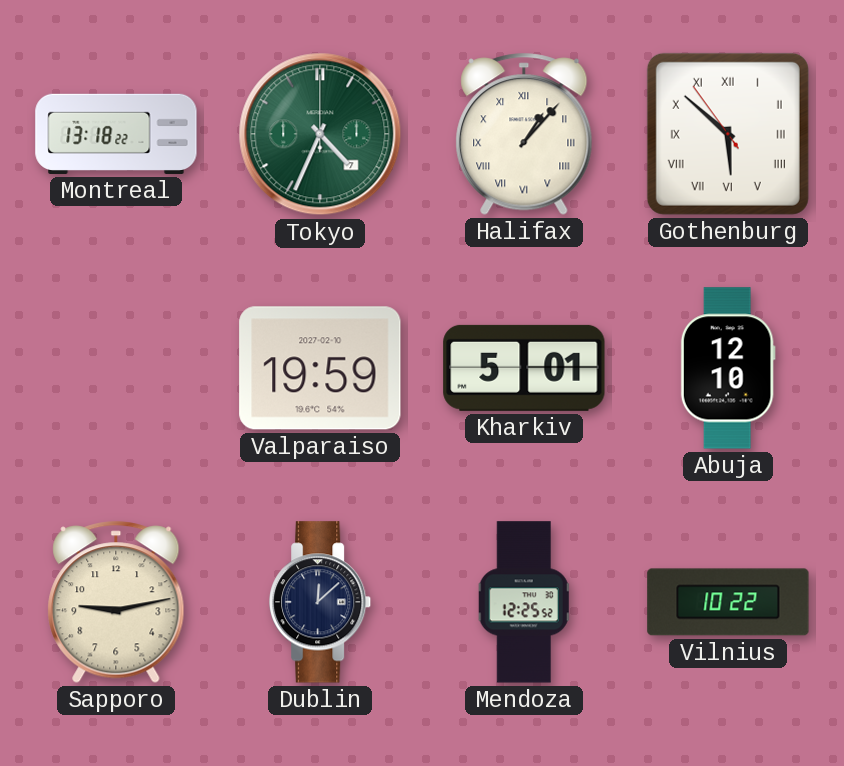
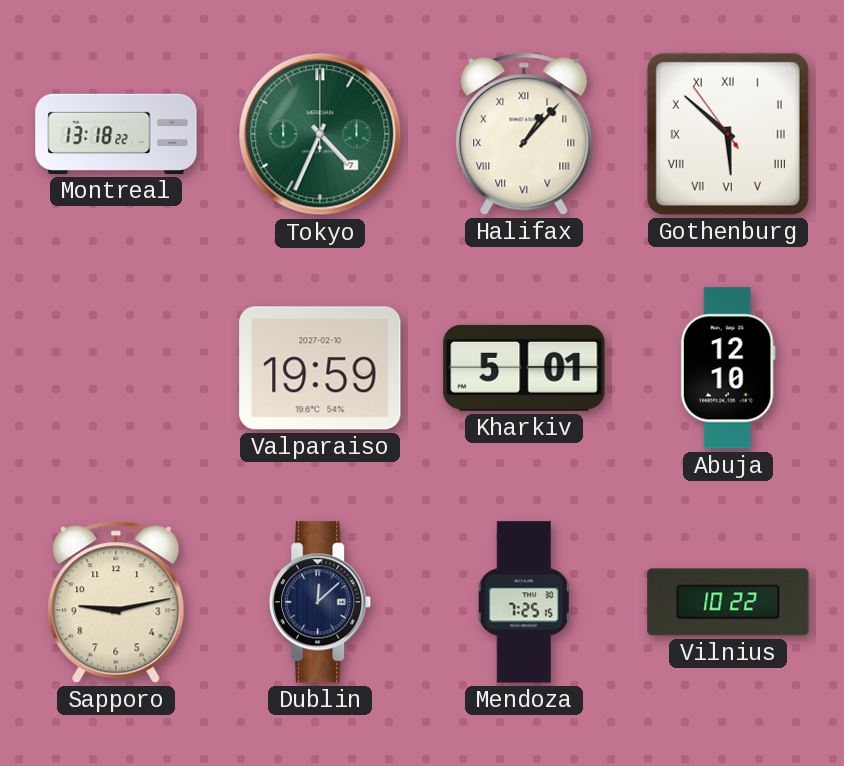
Mendoza: 12:25 -> 7:25
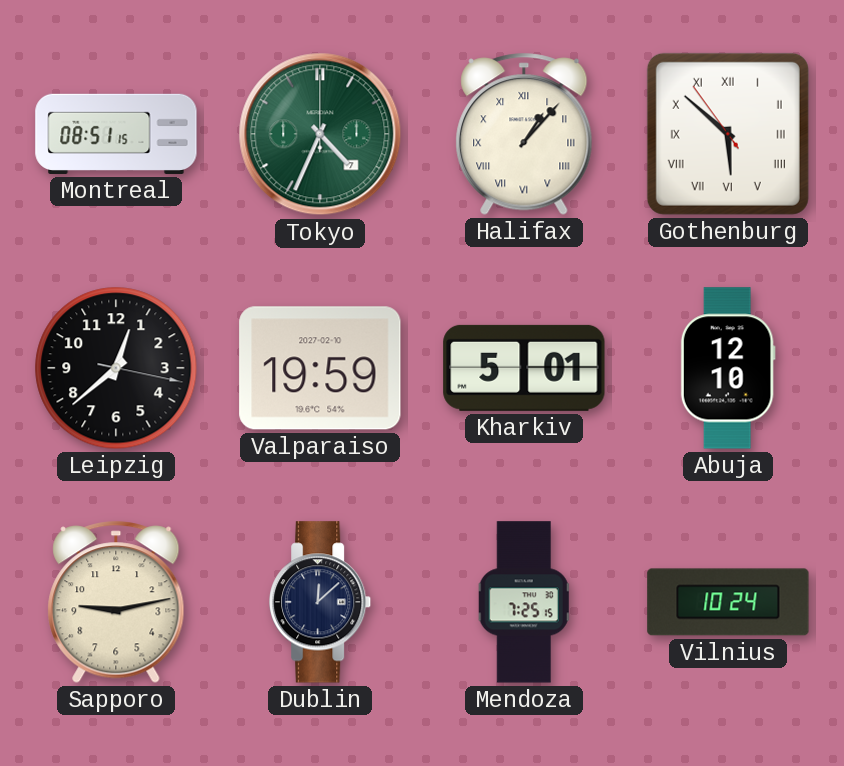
Montreal: 13:18 -> 08:51
Leipzig: none -> 12:38
Vilnius: 10:22 -> 10:24
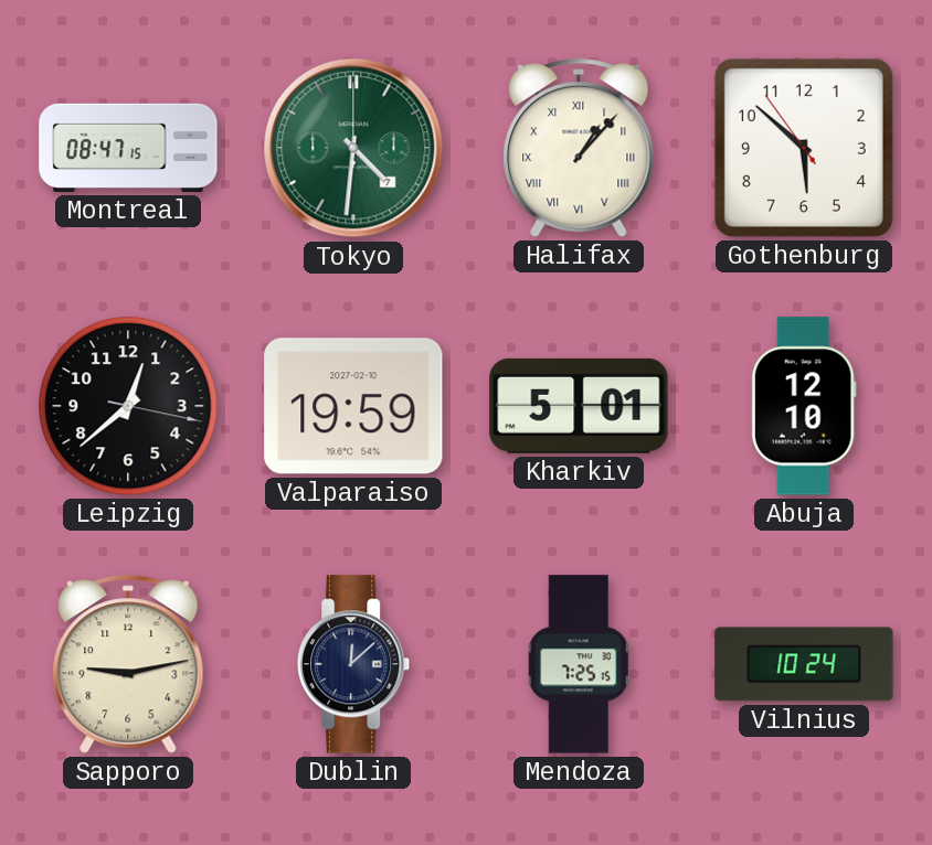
Montreal: 08:51 -> 08:47
Tokyo: 4:34 -> 4:31
Gothenburg numerals: Roman -> Arabic
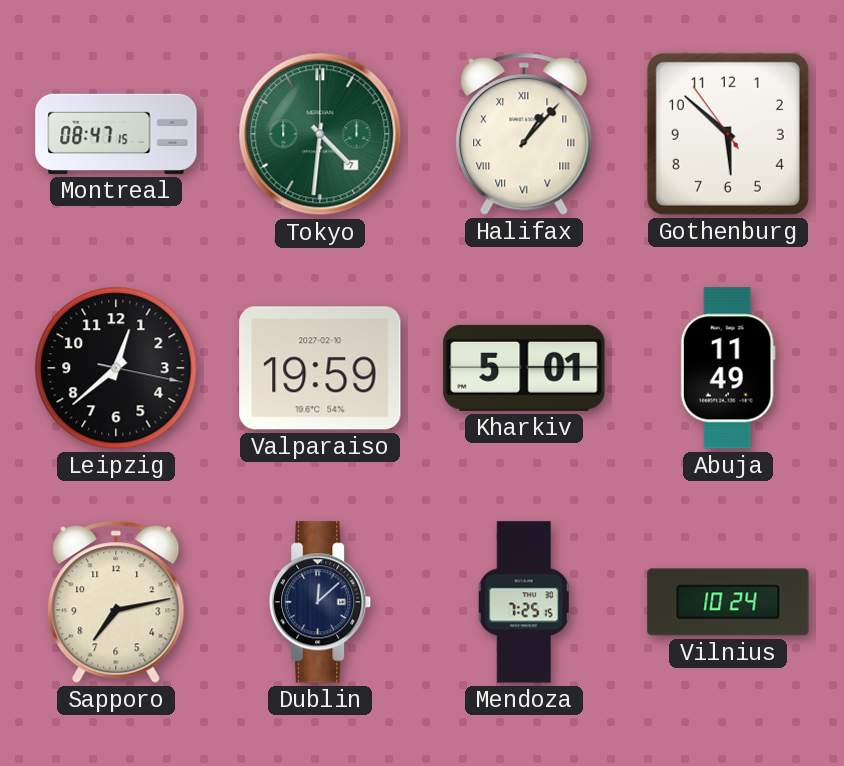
Abuja: 12:10 -> 11:49
Sapporo: 9:13 -> 7:13
